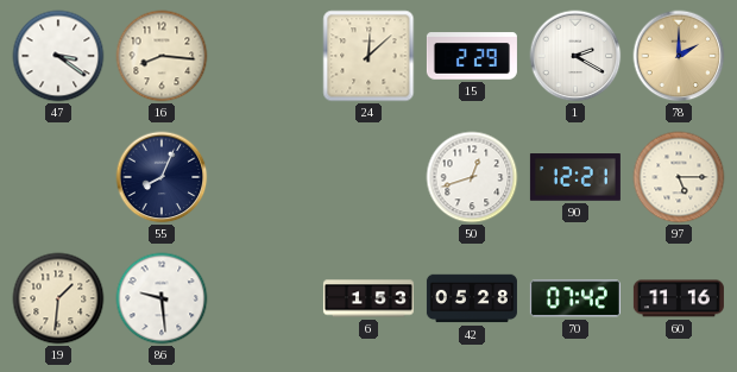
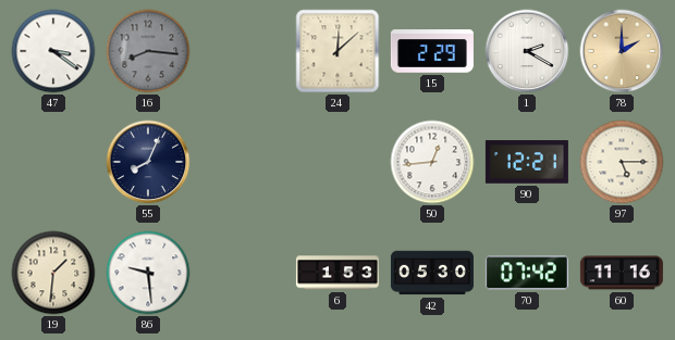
16 dial: cream -> grey
50: 12:42 -> 12:44
42: 05:28 -> 05:30
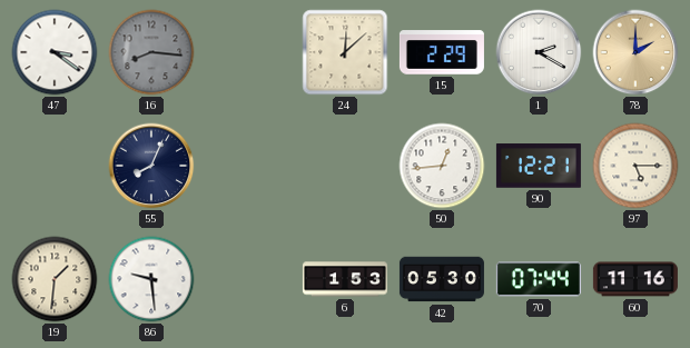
70: 07:42 -> 07:44
